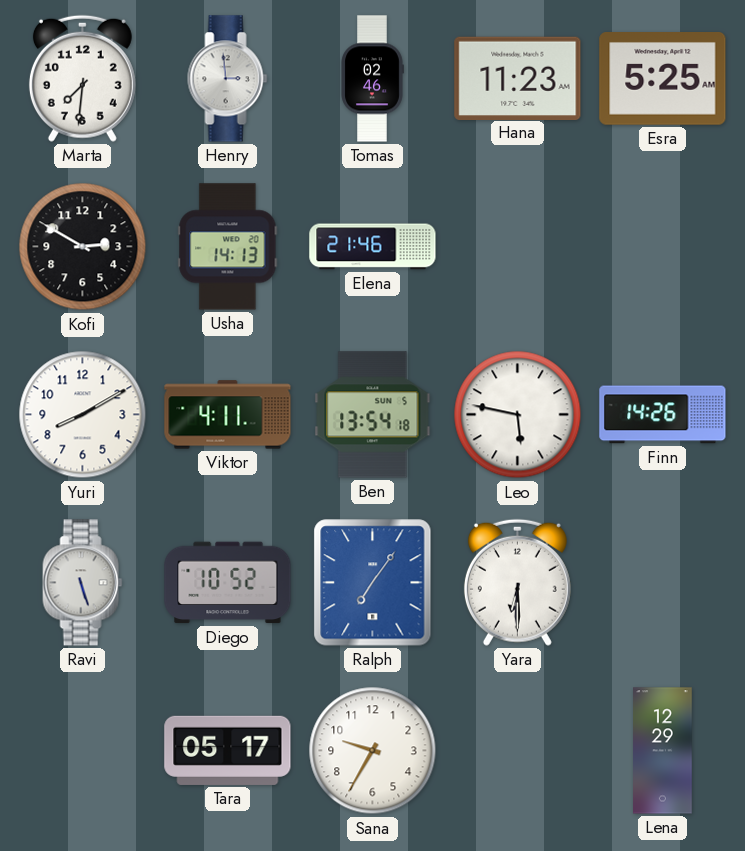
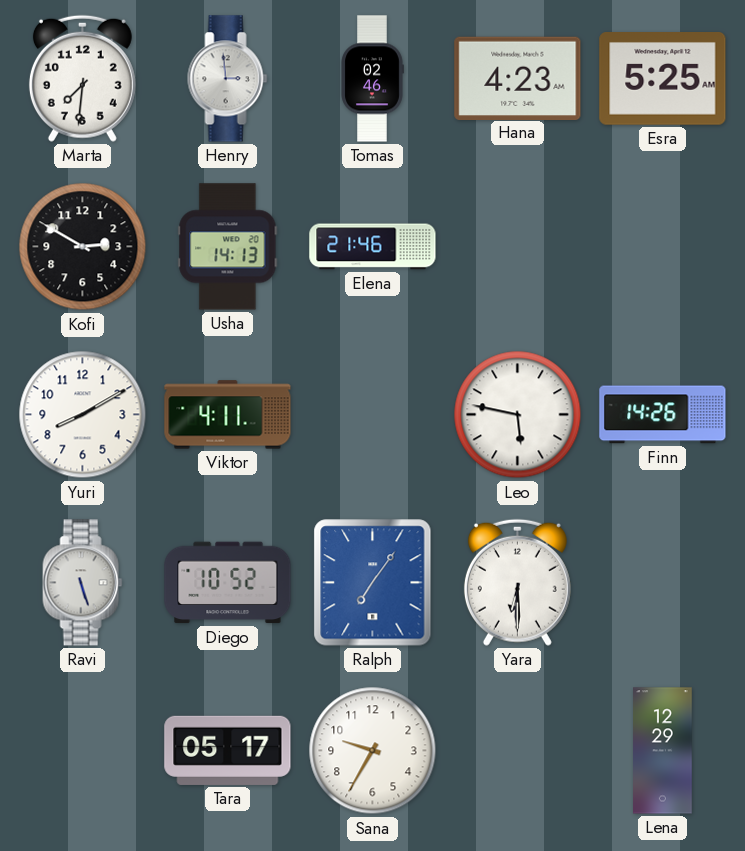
Hana: 11:23 -> 4:23
Ben: 13:54 -> none
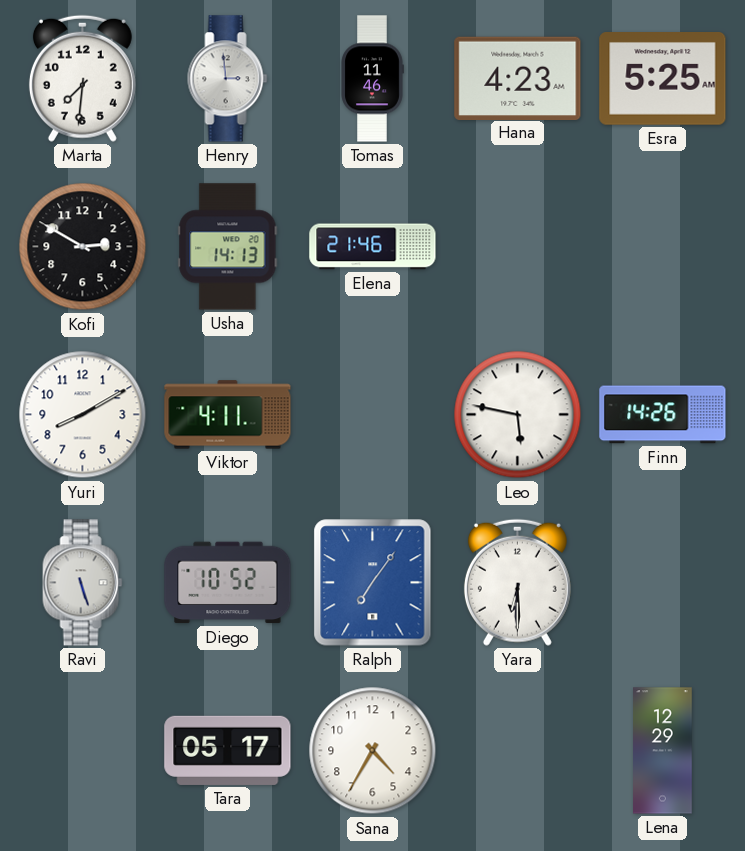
Tomas: 02:46 -> 11:46
Sana: 9:35 -> 4:35
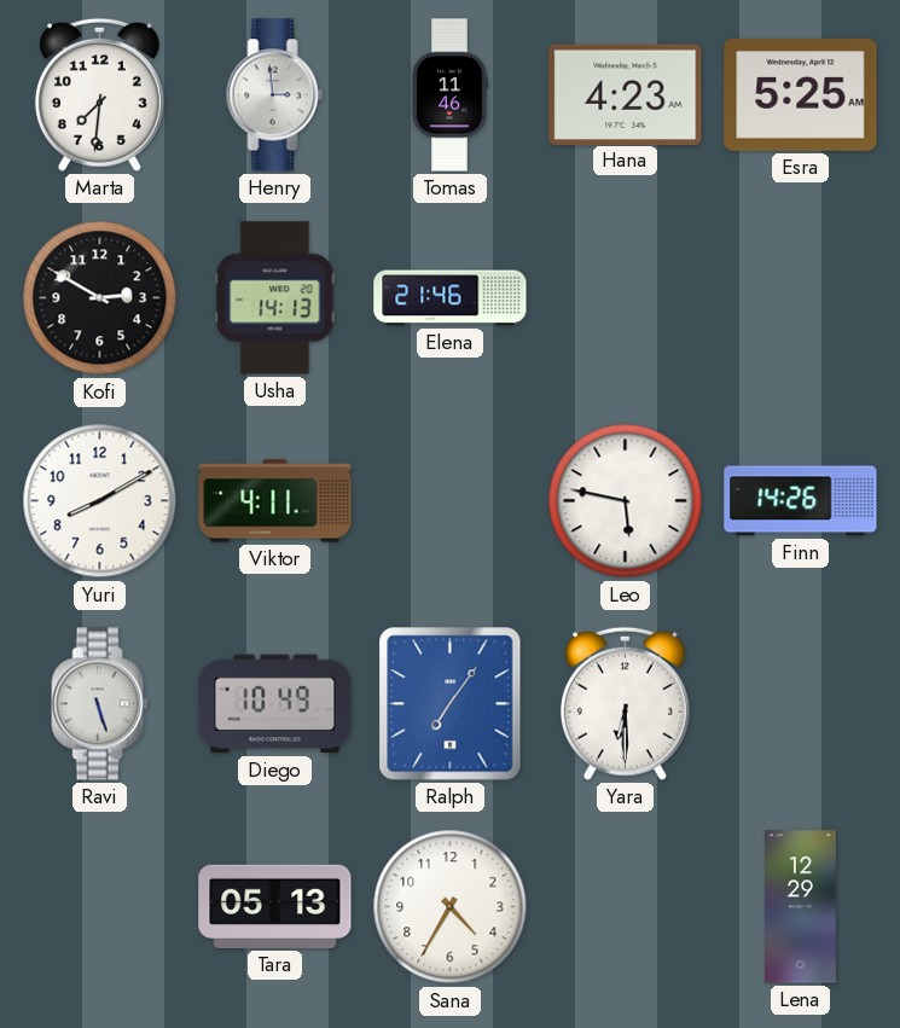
Diego: 10:52 -> 10:49
Tara: 05:17 -> 05:13
